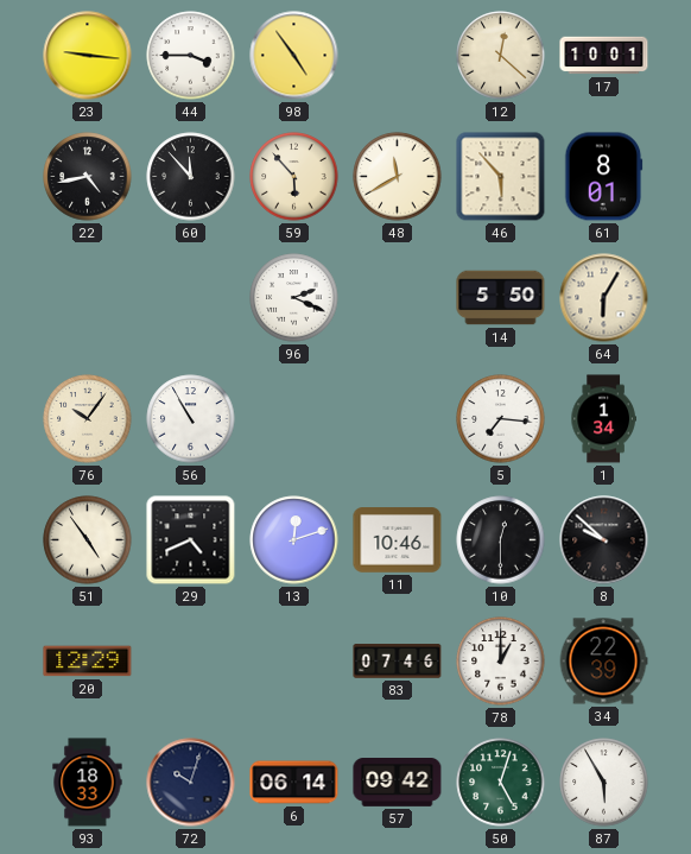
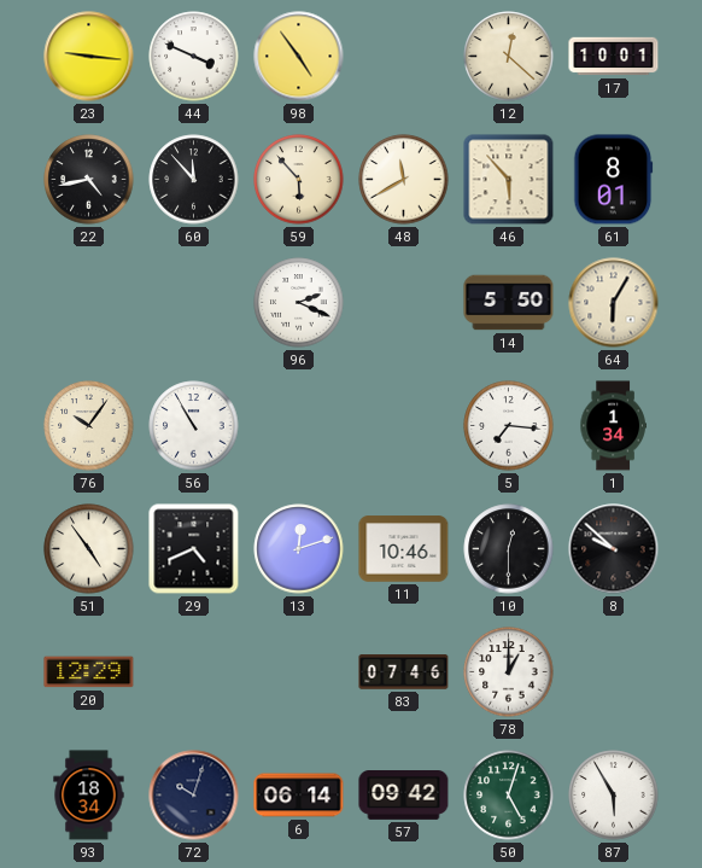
44: 3:45 -> 3:49
34: 22:39 -> none
93: 18:33 -> 18:34
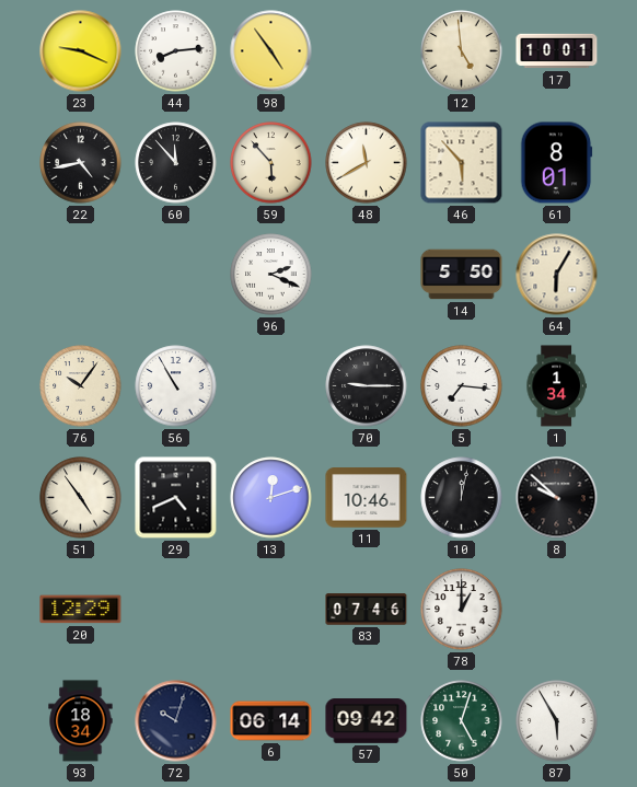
23: 9:16 -> 9:19
44: 3:49 -> 8:14
12: 12:22 -> 4:59
70: none -> 9:15
10: 12:30 -> 12:02
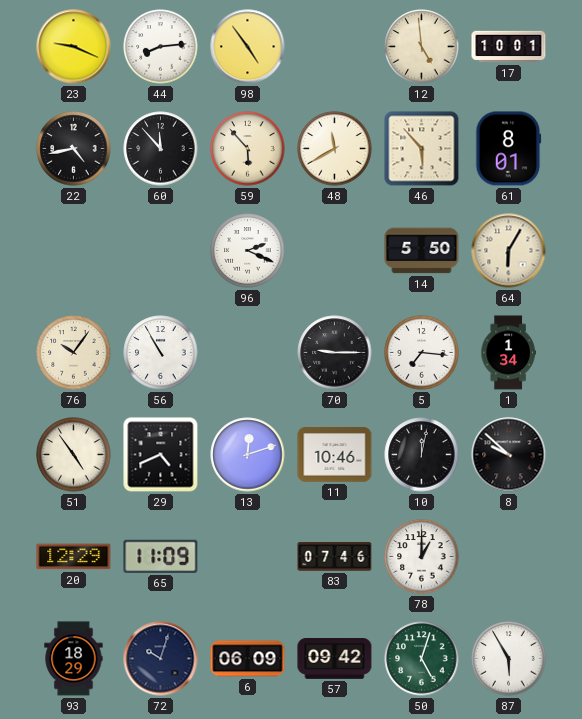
65: none -> 11:09
93: 18:34 -> 18:29
6: 06:14 -> 06:09
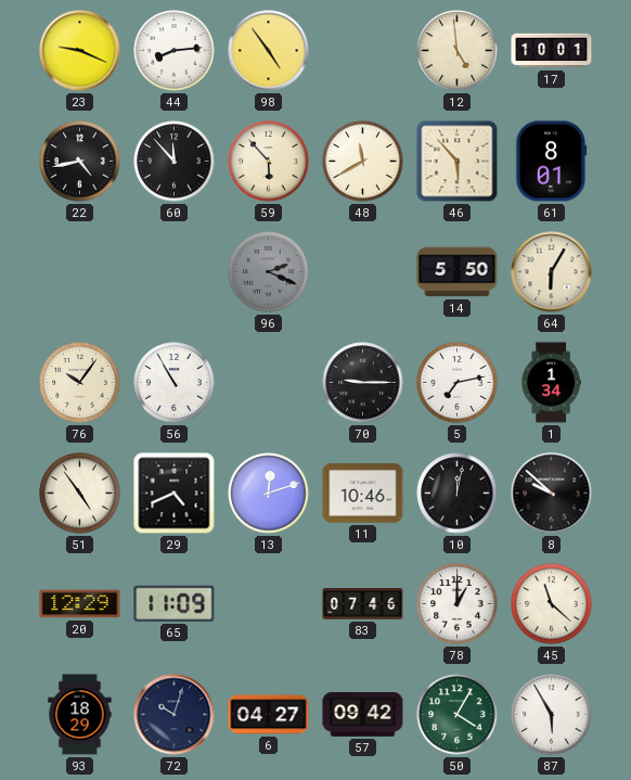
96 dial: white -> grey
5: 7:16 -> 7:13
45: none -> 11:22
6: 06:09 -> 04:27
50: 5:03 -> 4:05
